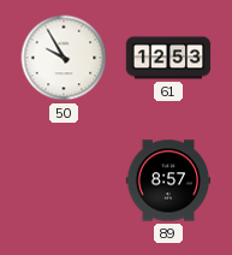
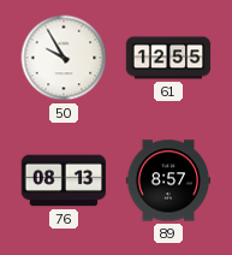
61: 12:53 -> 12:55
76: none -> 08:13
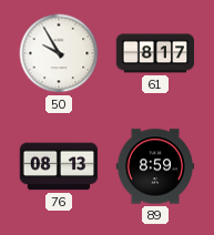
61: 12:55 -> 8:17
89: 8:57 -> 8:59
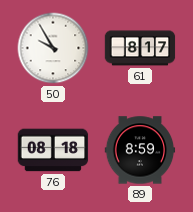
76: 08:13 -> 08:18
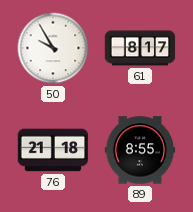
76: 08:18 -> 21:18
89: 8:59 -> 8:55
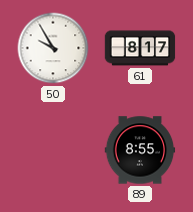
76: 21:18 -> none
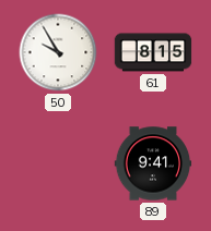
61: 8:17 -> 8:15
89: 8:55 -> 9:41
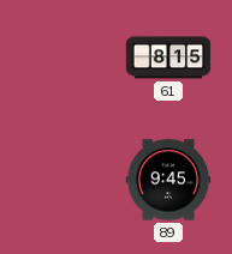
50: 9:55 -> none
89: 9:41 -> 9:45
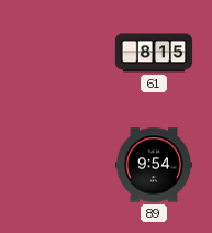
89: 9:45 -> 9:54
